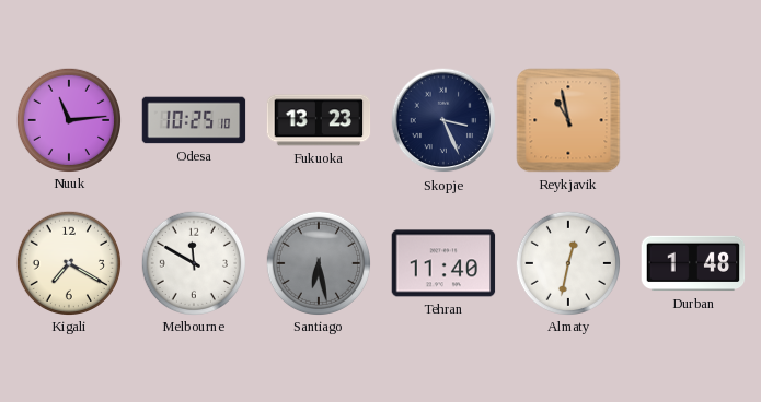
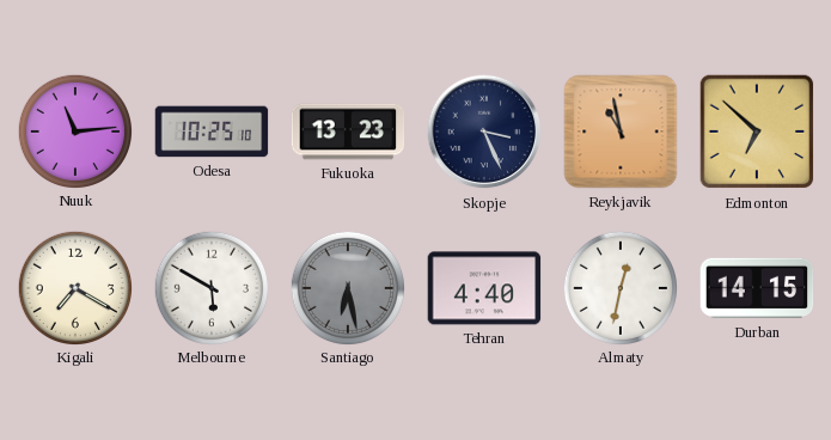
Edmonton: none -> 6:52
Melbourne: 11:50 -> 5:50
Tehran: 11:40 -> 4:40
Durban: 1:48 -> 14:15
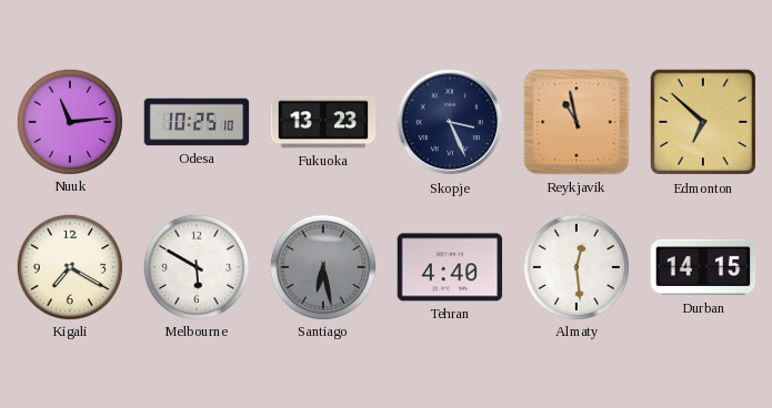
Almaty: 12:32 -> 12:29
